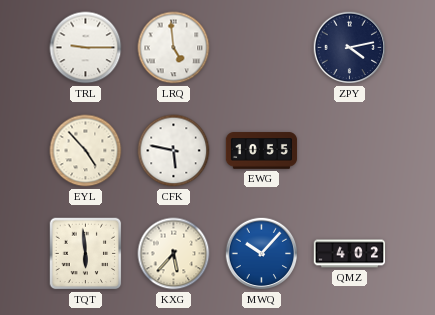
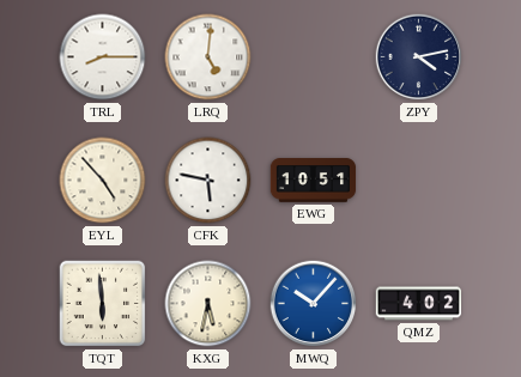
TRL: 9:15 -> 8:15
LRQ: 4:59 -> 5:01
EWG: 10:55 -> 10:51
KXG: 5:37 -> 5:32
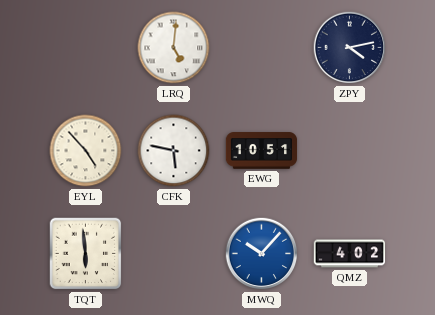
TRL: 8:15 -> none
KXG: 5:32 -> none
